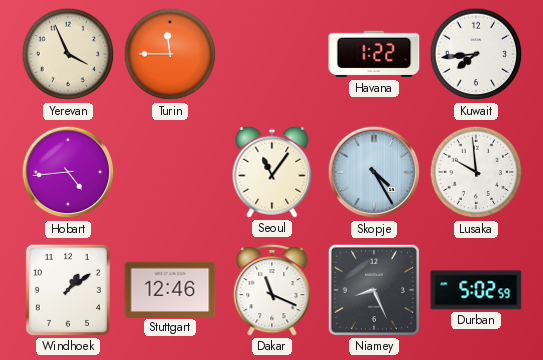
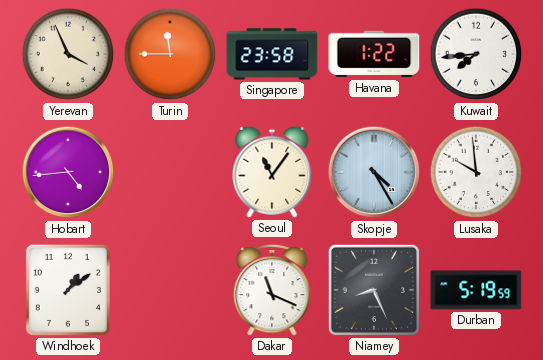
Singapore: none -> 23:58
Stuttgart: 12:46 -> none
Durban: 5:02 -> 5:19
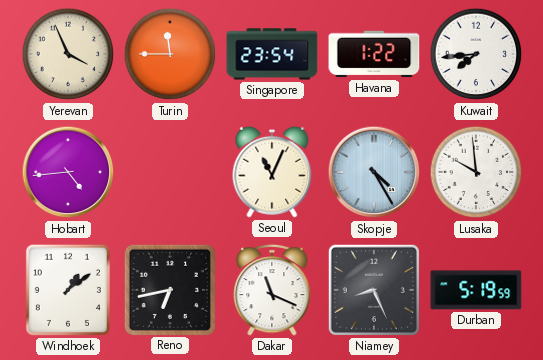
Singapore: 23:58 -> 23:54
Seoul: 11:06 -> 11:04
Reno: none -> 6:43
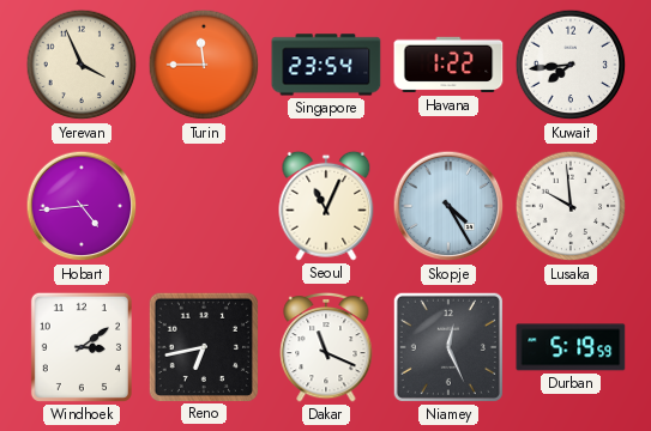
Windhoek: 1:09 -> 3:09
Niamey: 8:26 -> 12:26
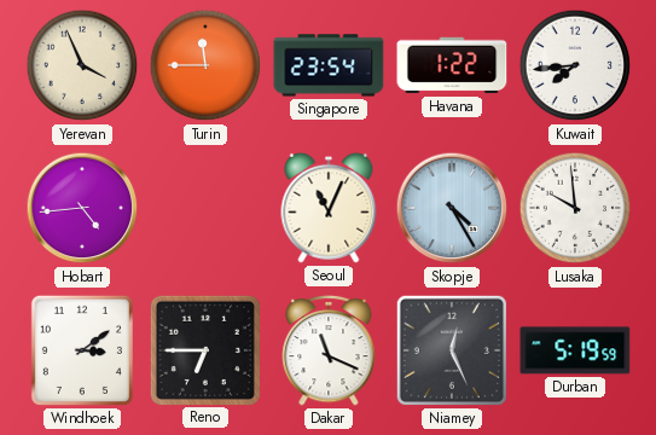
Reno: 6:43 -> 6:45
